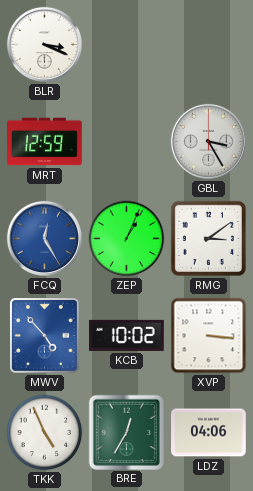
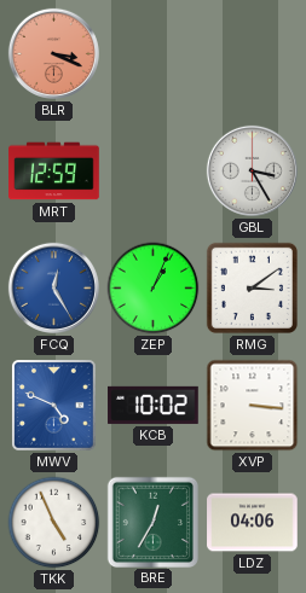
BLR dial: white -> salmon
MWV: 4:53 -> 4:49
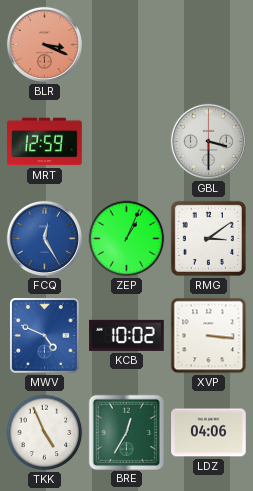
GBL: 3:25 -> 3:30
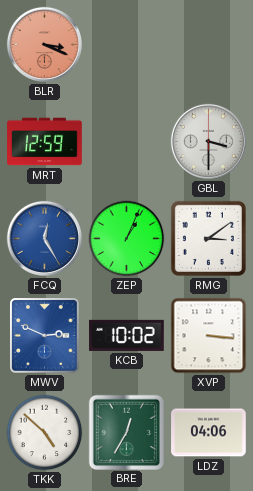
MWV: 4:49 -> 2:49
TKK: 4:56 -> 4:52
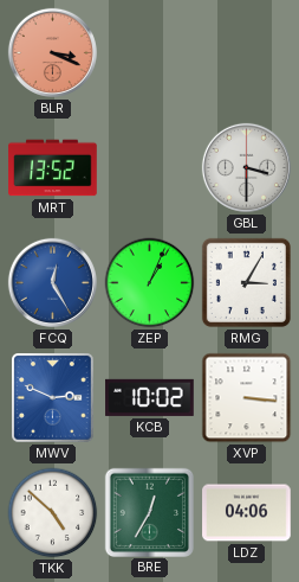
MRT: 12:59 -> 13:52
RMG: 3:09 -> 3:05
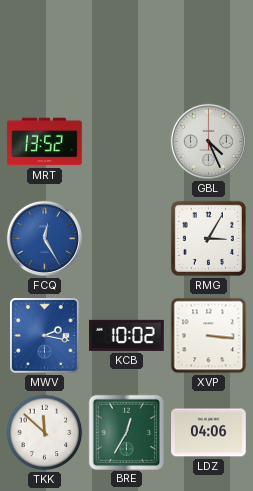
BLR: 3:19 -> none
GBL: 3:30 -> 4:26
ZEP: 1:04 -> none
MWV: 2:49 -> 2:17
TKK: 4:52 -> 11:52
